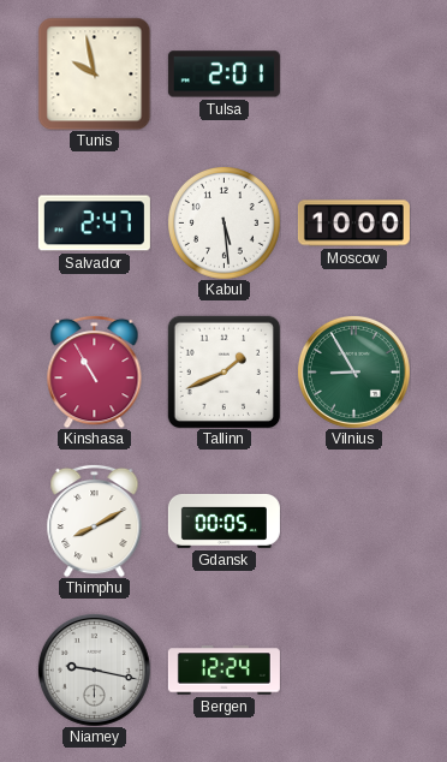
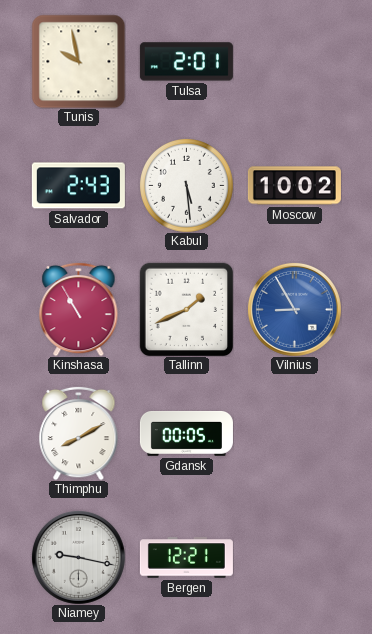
Salvador: 2:47 -> 2:43
Moscow: 10:00 -> 10:02
Vilnius dial: green -> blue
Bergen: 12:24 -> 12:21
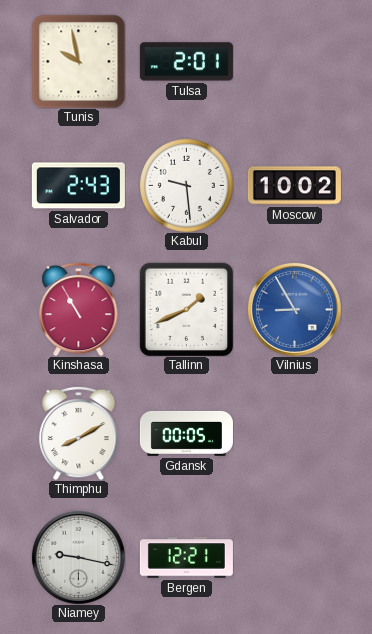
Kabul: 5:29 -> 9:29
